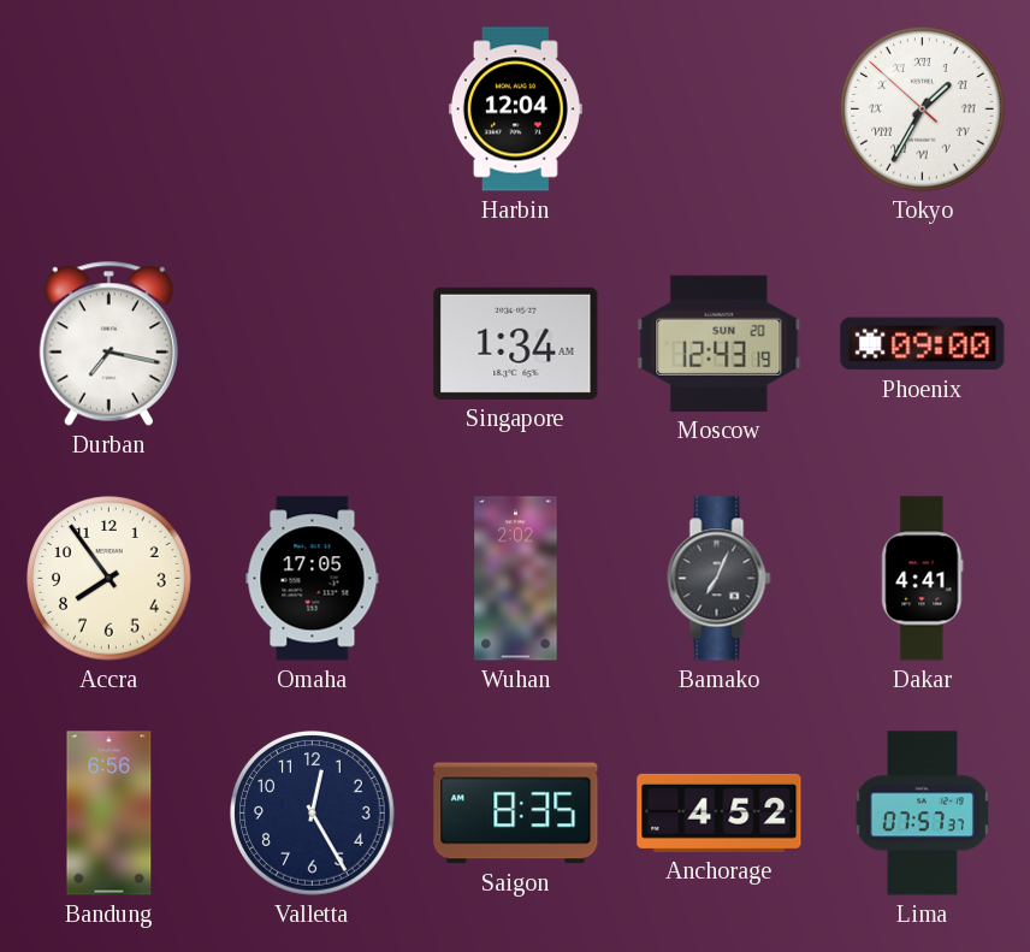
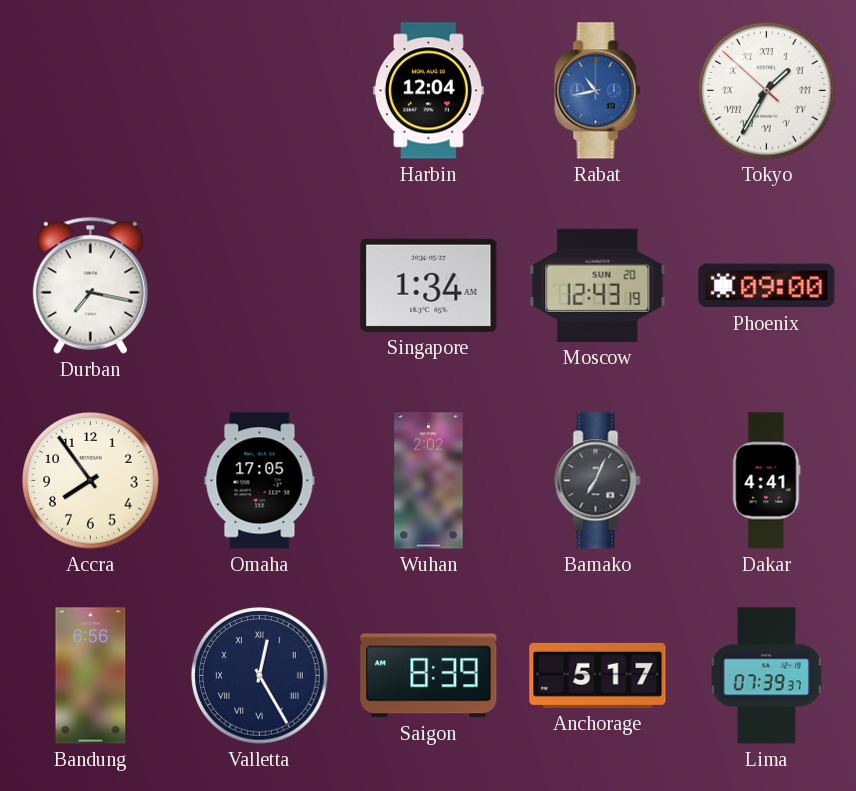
Rabat: none -> 10:43
Valletta numerals: Arabic -> Roman
Saigon: 8:35 -> 8:39
Anchorage: 4:52 -> 5:17
Lima: 07:57 -> 07:39
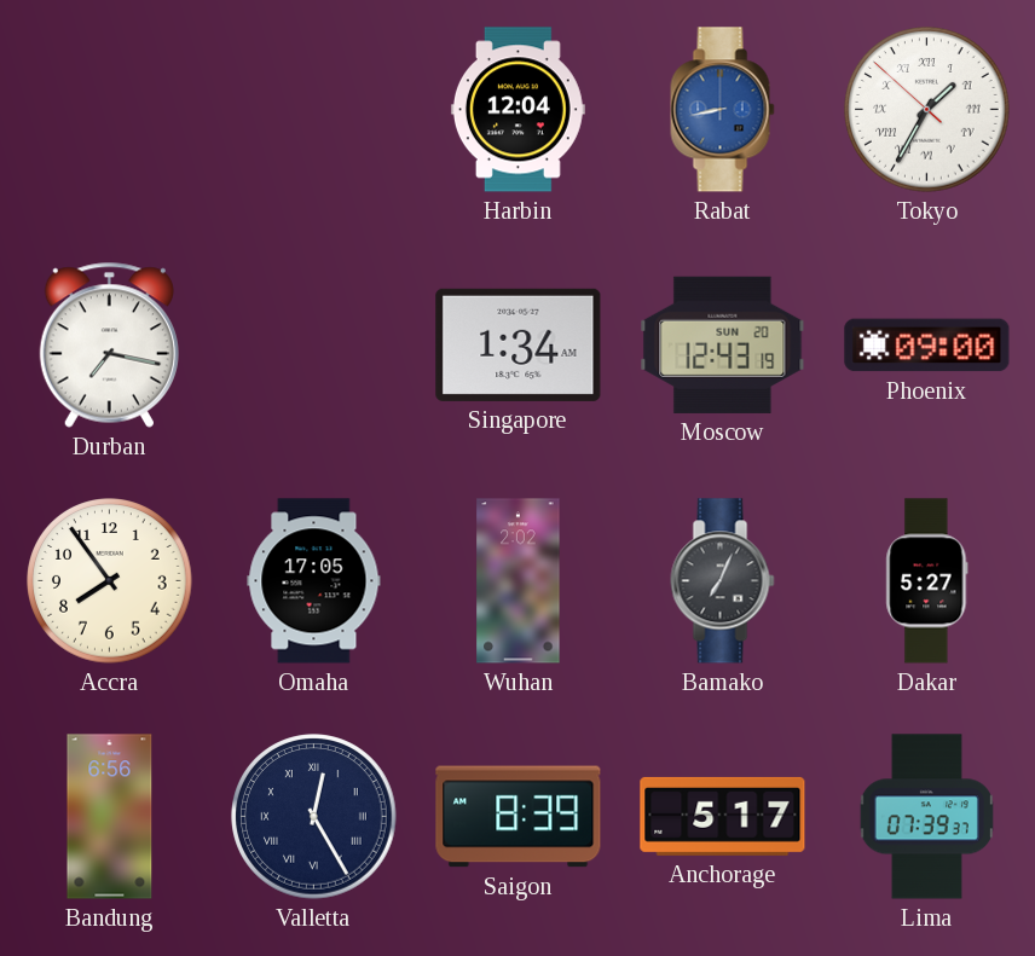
Rabat: 10:43 -> 8:43
Dakar: 4:41 -> 5:27
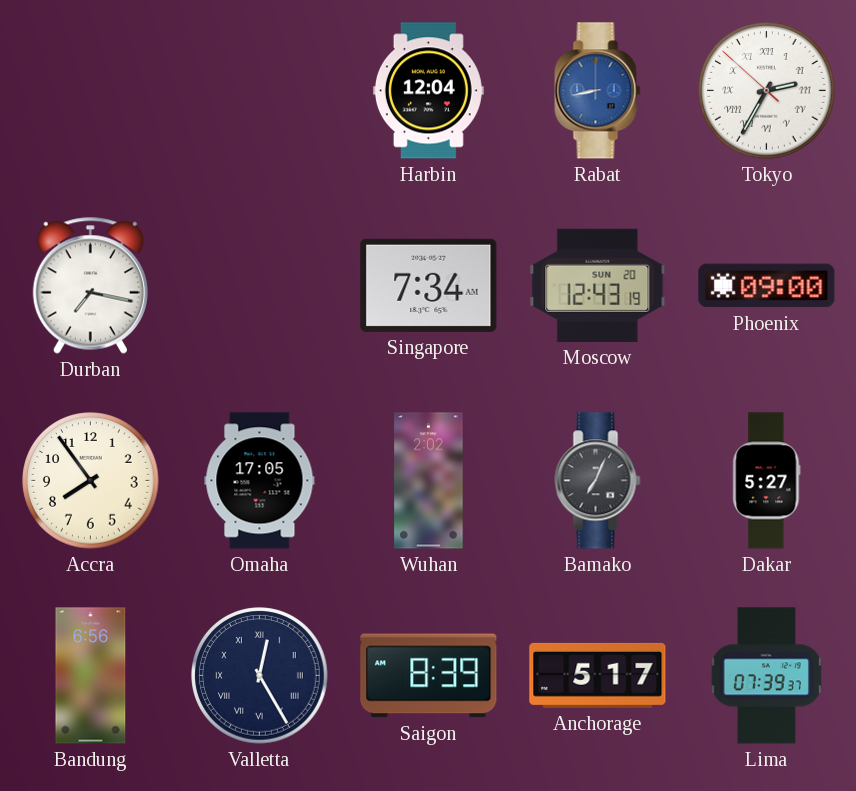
Tokyo: 1:34 -> 2:34
Singapore: 1:34 -> 7:34
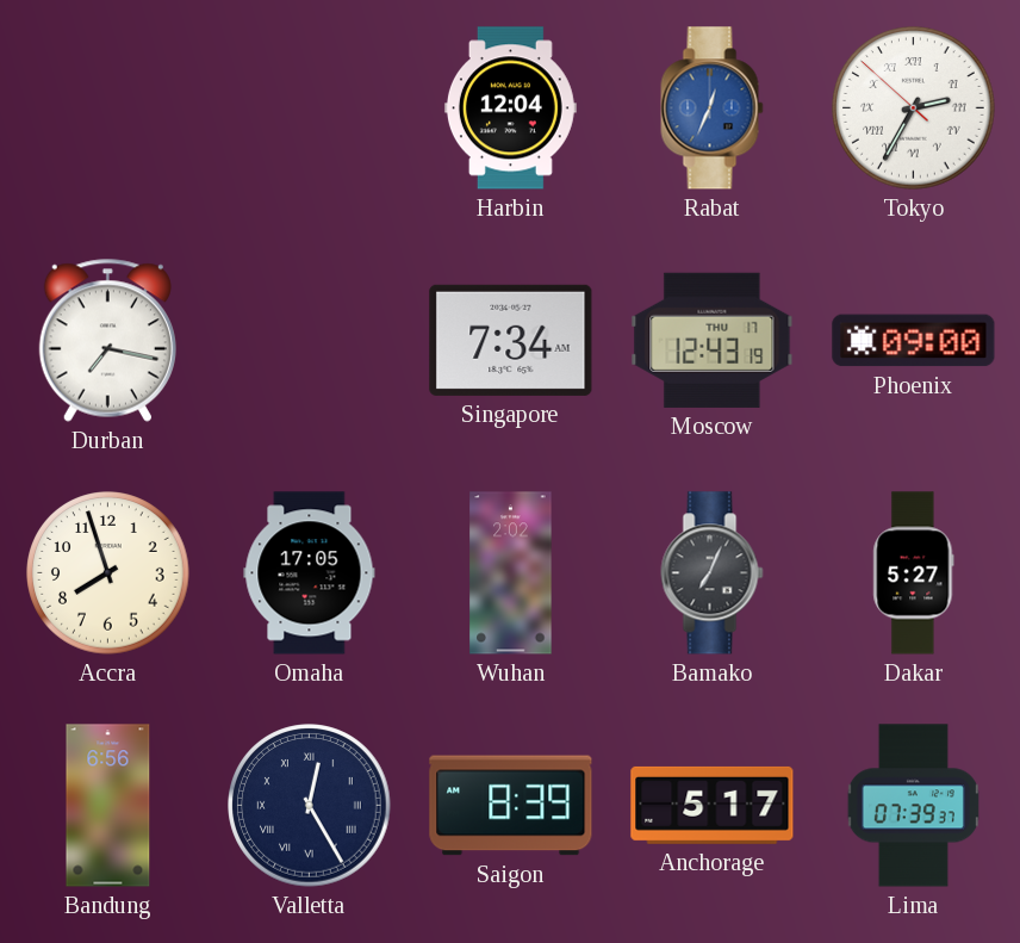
Rabat: 8:43 -> 12:34
Moscow date: SUN 20 -> THU 17
Accra: 7:54 -> 7:57
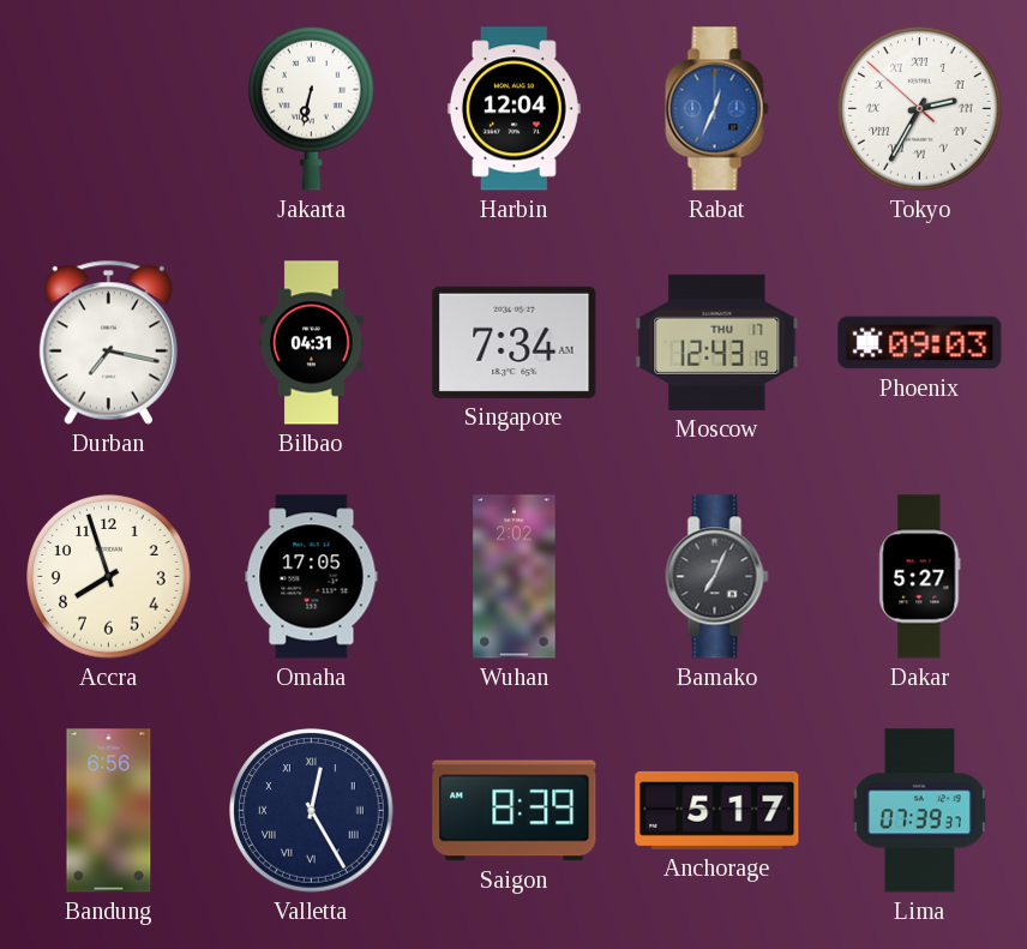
Jakarta: none -> 6:32
Bilbao: none -> 04:31
Phoenix: 09:00 -> 09:03
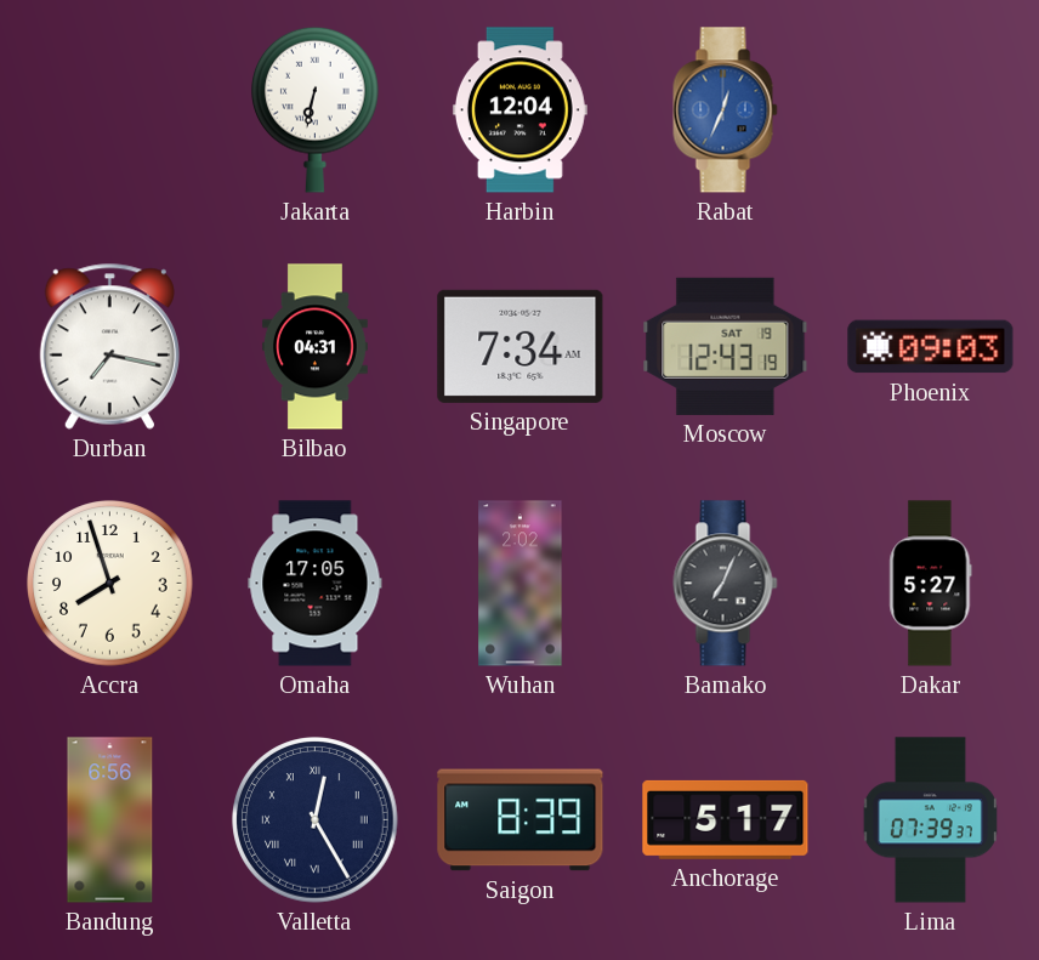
Tokyo: 2:34 -> none
Moscow date: THU 17 -> SAT 19
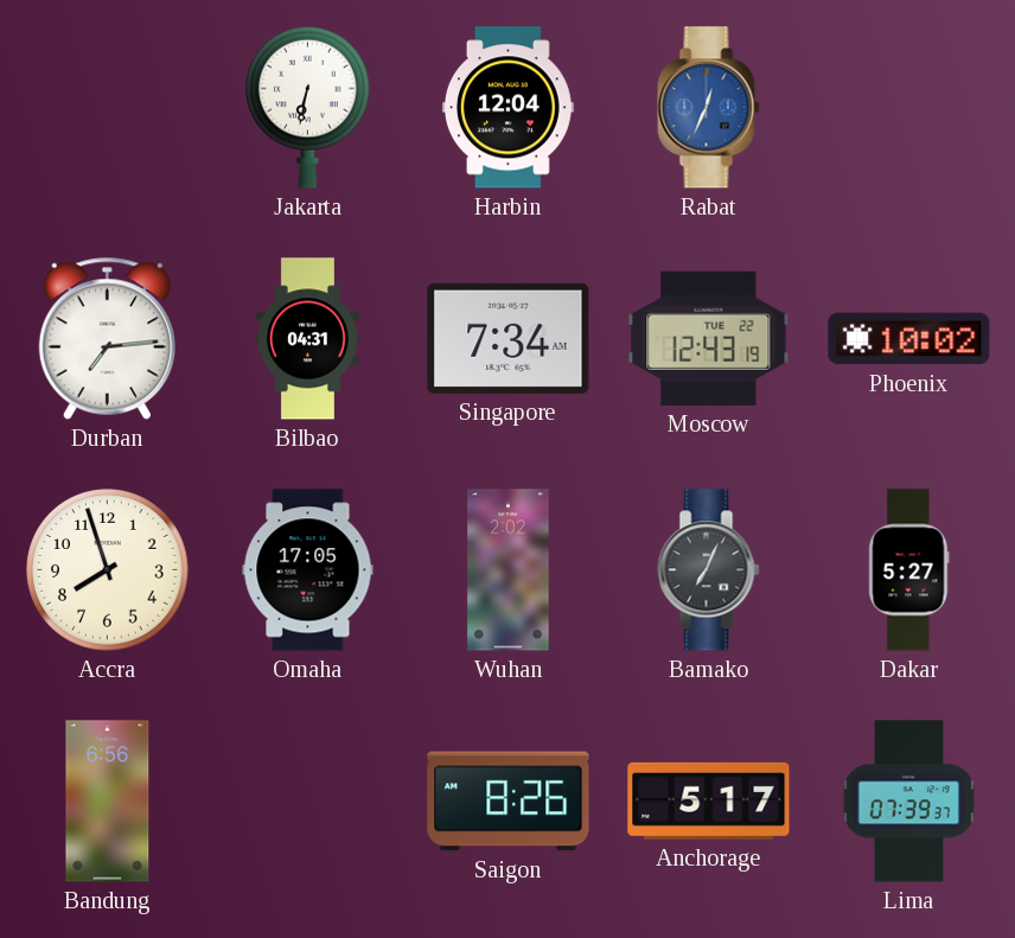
Durban: 7:17 -> 7:14
Moscow date: SAT 19 -> TUE 22
Phoenix: 09:03 -> 10:02
Valletta: 12:25 -> none
Saigon: 8:39 -> 8:26
